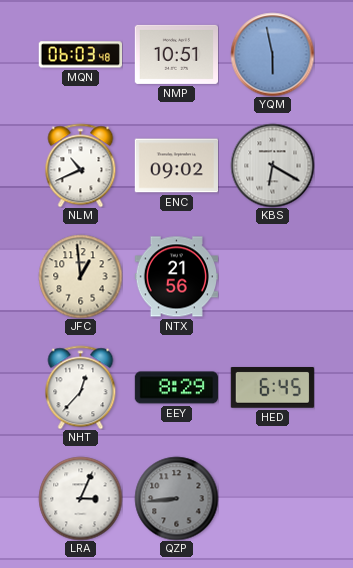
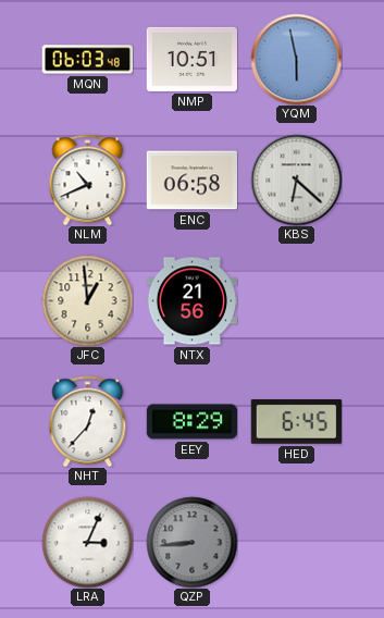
ENC: 09:02 -> 06:58
KBS: 6:20 -> 6:22
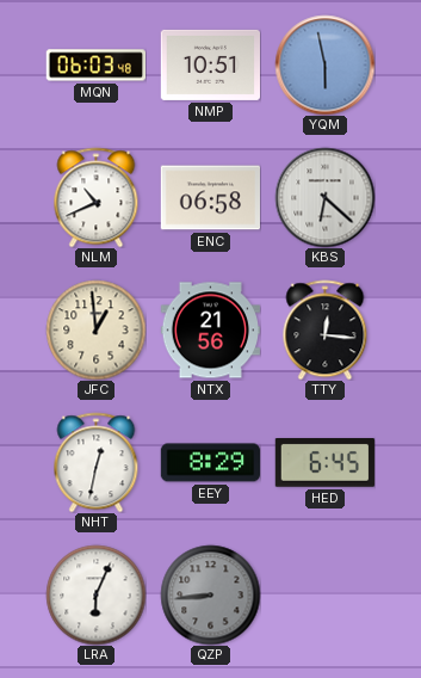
TTY: none -> 12:16
NHT: 12:37 -> 12:32
LRA: 3:04 -> 6:04
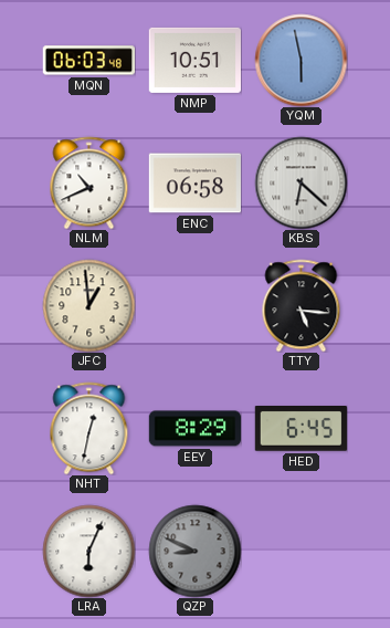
NTX: 21:56 -> none
TTY: 12:16 -> 5:16
QZP: 8:44 -> 8:49
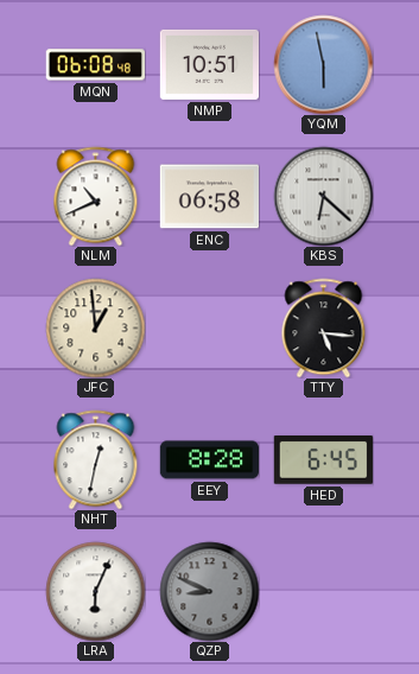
MQN: 06:03 -> 06:08
EEY: 8:29 -> 8:28
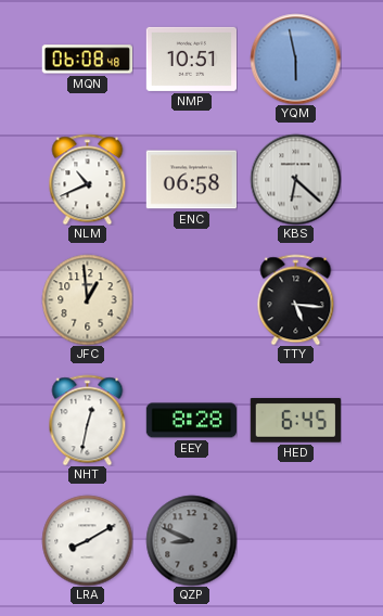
LRA: 6:04 -> 8:10
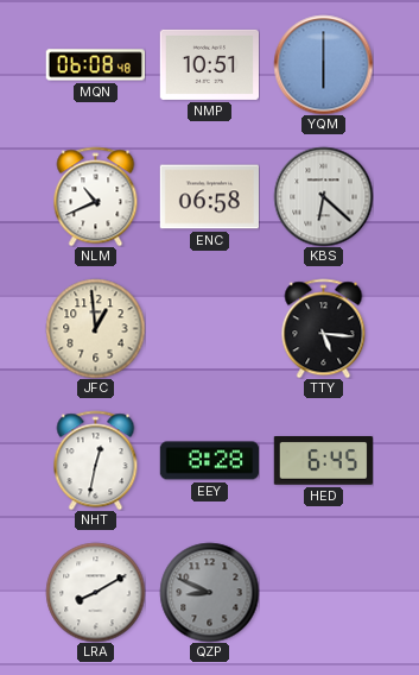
YQM: 5:58 -> 6:00
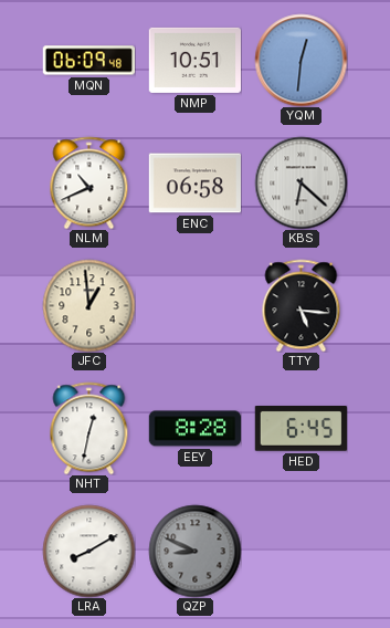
MQN: 06:08 -> 06:09
YQM: 6:00 -> 12:31
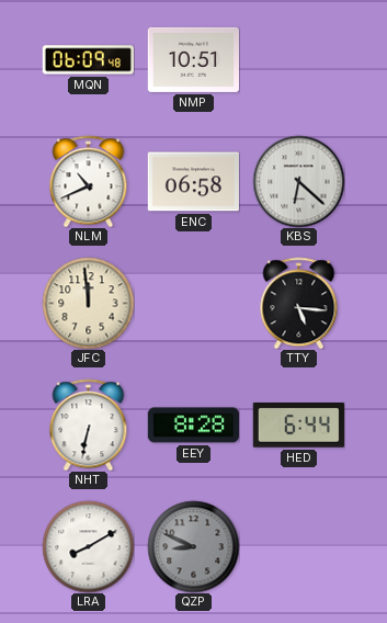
YQM: 12:31 -> none
JFC: 12:59 -> 11:59
NHT: 12:32 -> 6:32
HED: 6:45 -> 6:44
